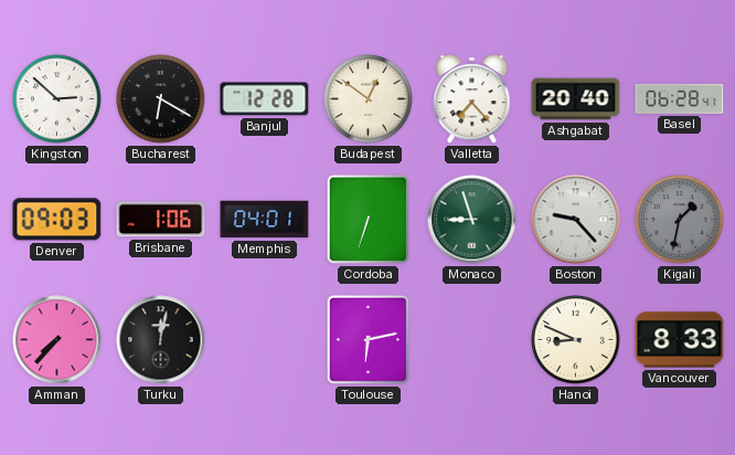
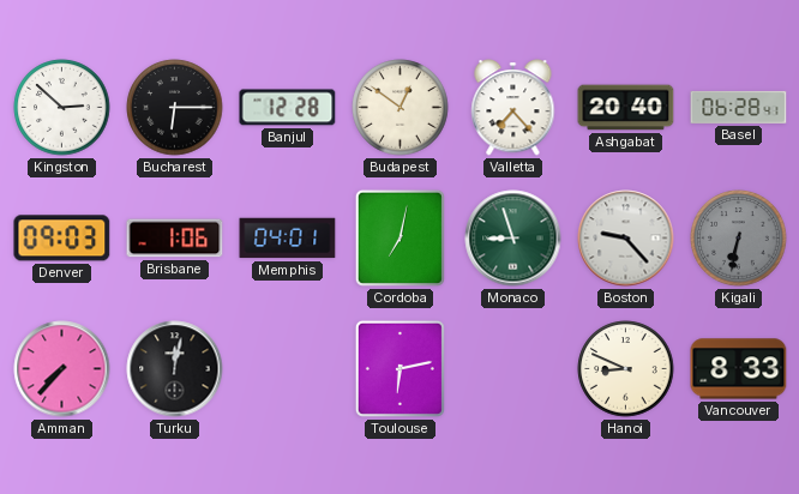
Bucharest: 6:20 -> 6:15
Cordoba: 6:33 -> 7:02
Kigali: 1:32 -> 6:32
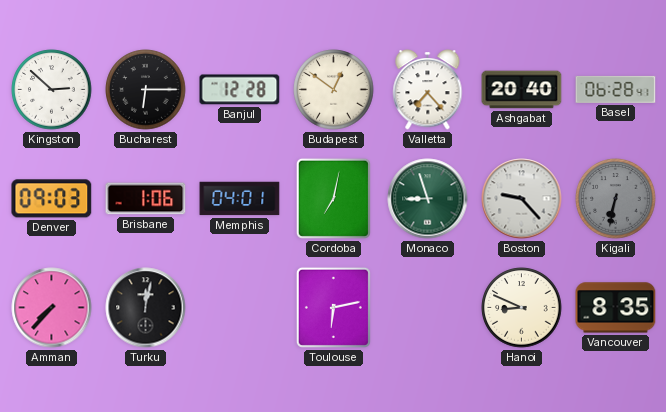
Vancouver: 8:33 -> 8:35
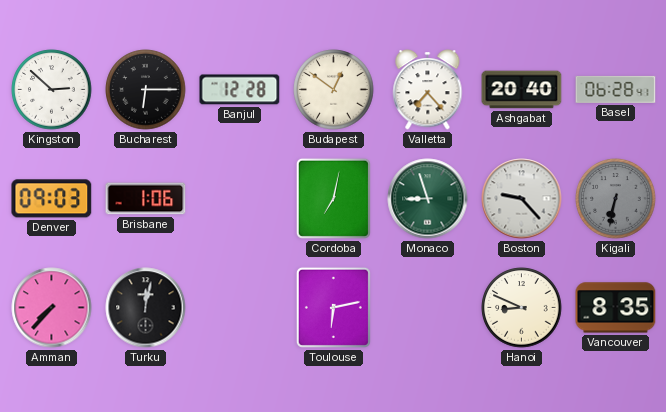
Memphis: 04:01 -> none
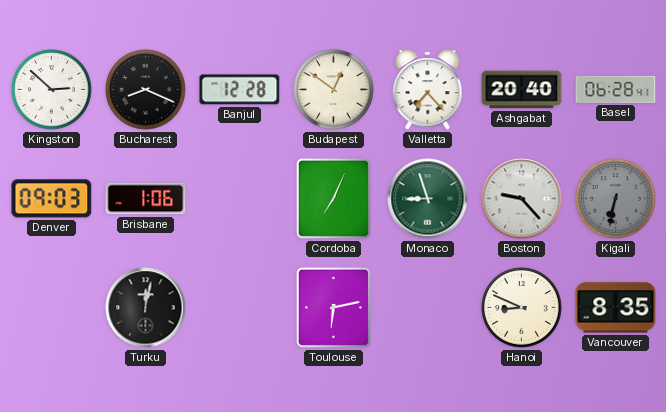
Bucharest: 6:15 -> 8:19
Cordoba: 7:02 -> 7:04
Amman: 7:37 -> none
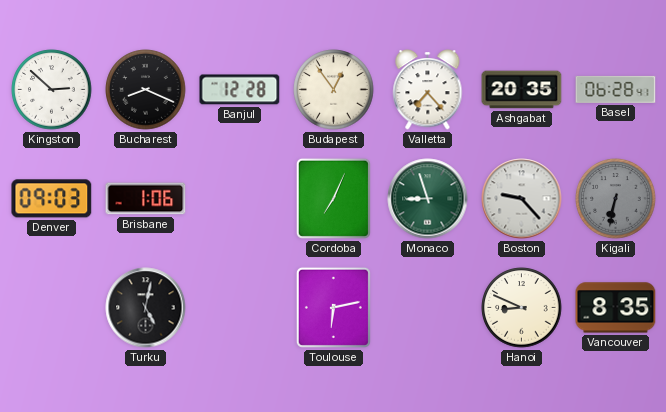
Budapest: 12:51 -> 12:54
Ashgabat: 20:40 -> 20:35
Turku: 12:02 -> 5:02
